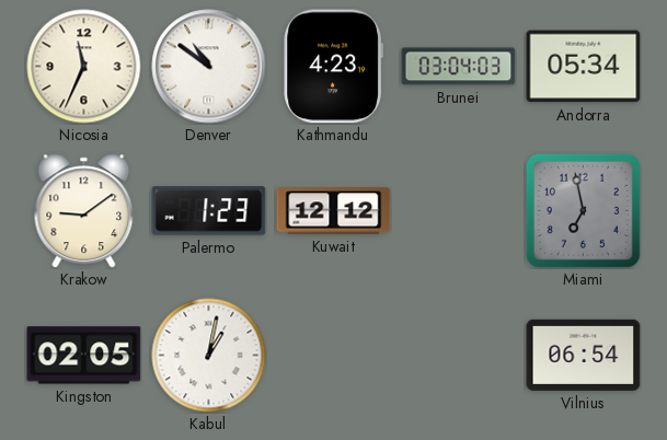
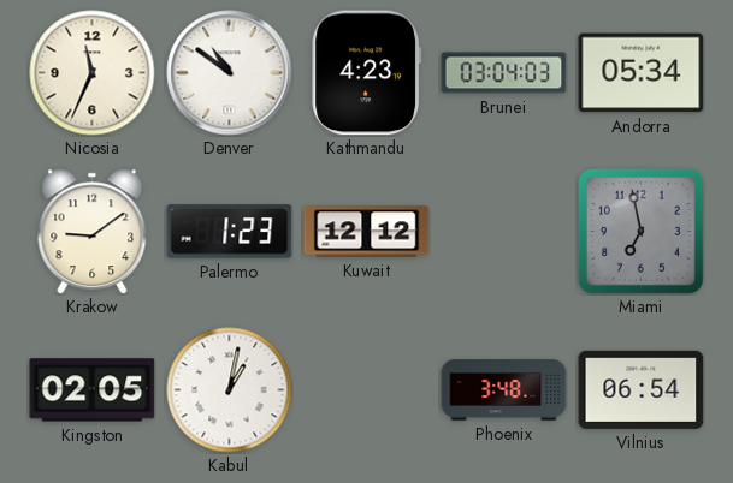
Phoenix: none -> 3:48
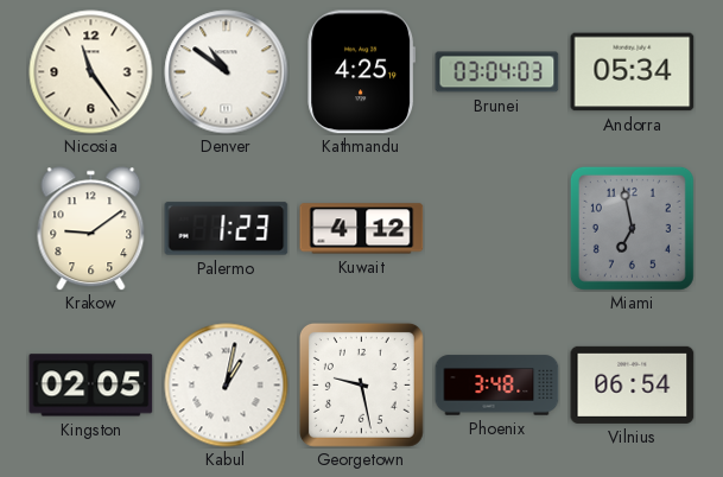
Nicosia: 11:34 -> 11:24
Kathmandu: 4:23 -> 4:25
Kuwait: 12:12 -> 4:12
Georgetown: none -> 9:28
